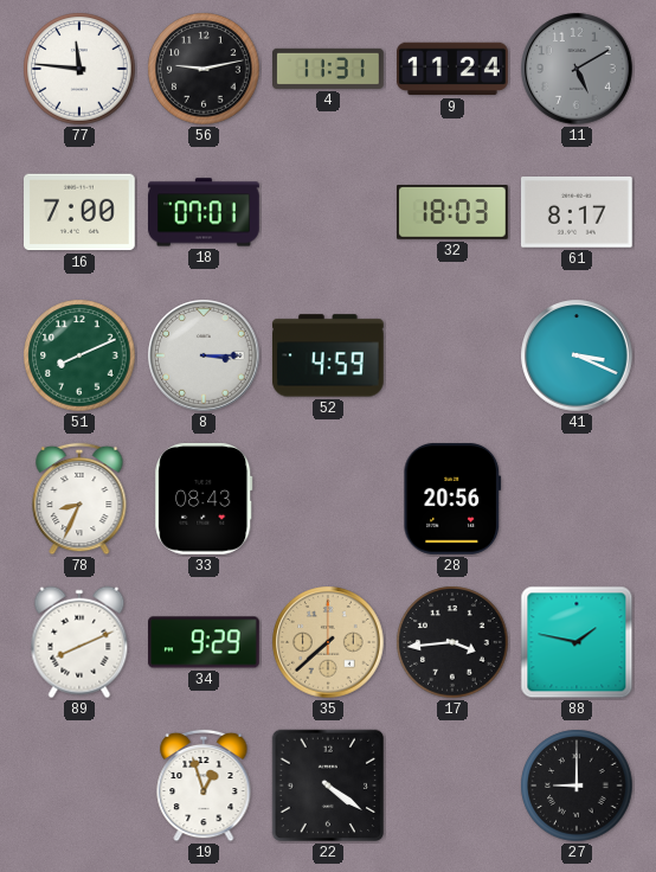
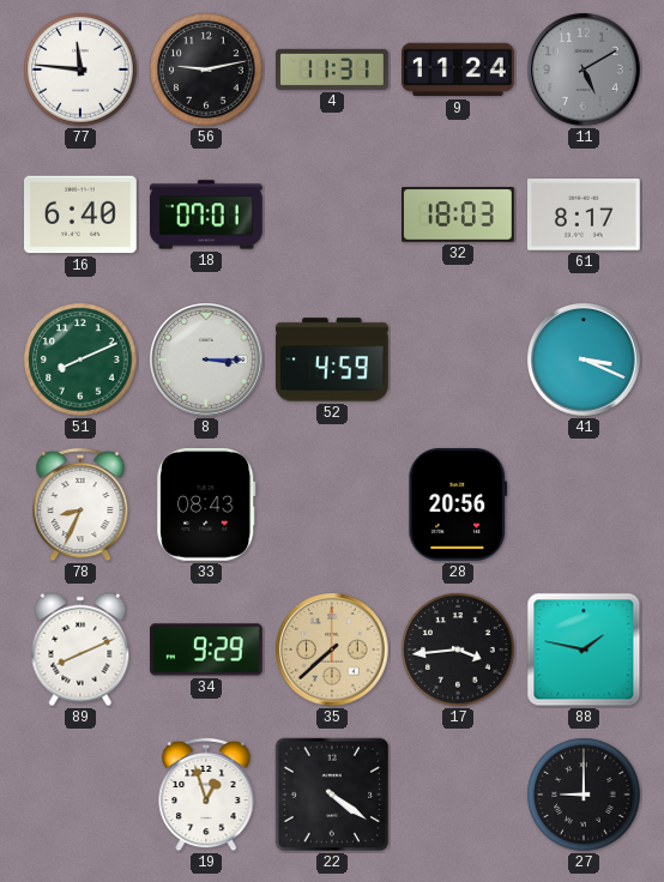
16: 7:00 -> 6:40
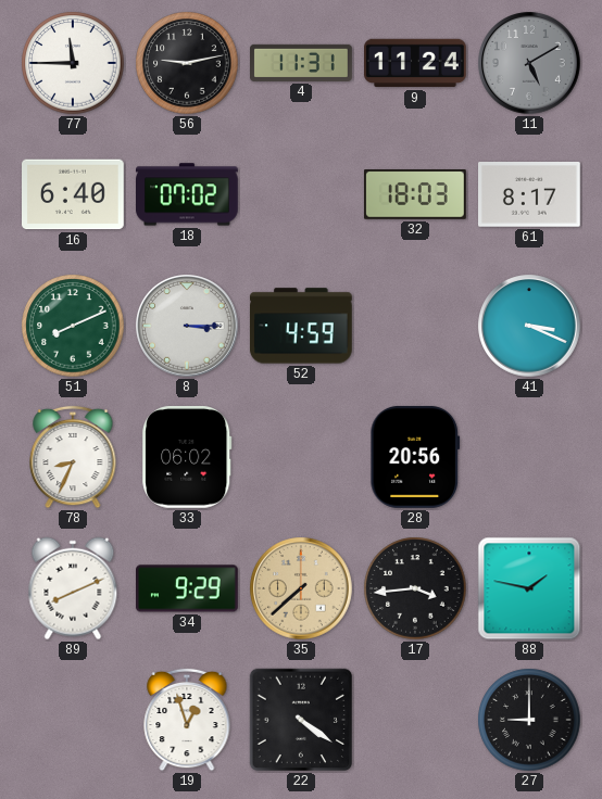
77: 11:46 -> 11:45
18: 07:01 -> 07:02
33: 08:43 -> 06:02
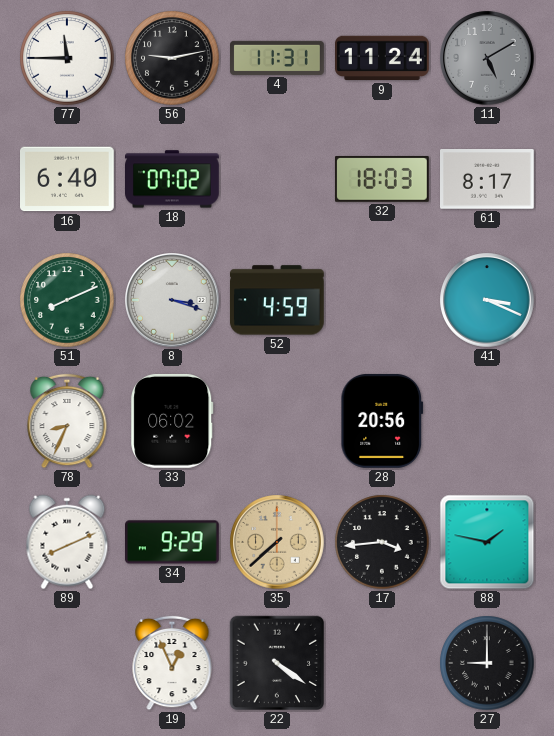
8: 3:15 -> 3:18
19: 12:57 -> 12:56
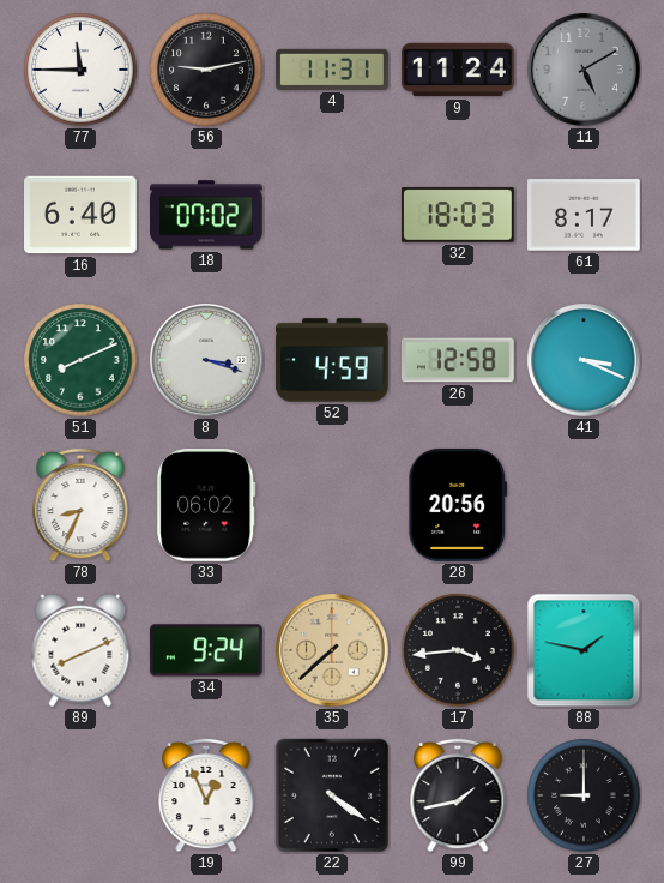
26: none -> 12:58
34: 9:29 -> 9:24
99: none -> 1:43
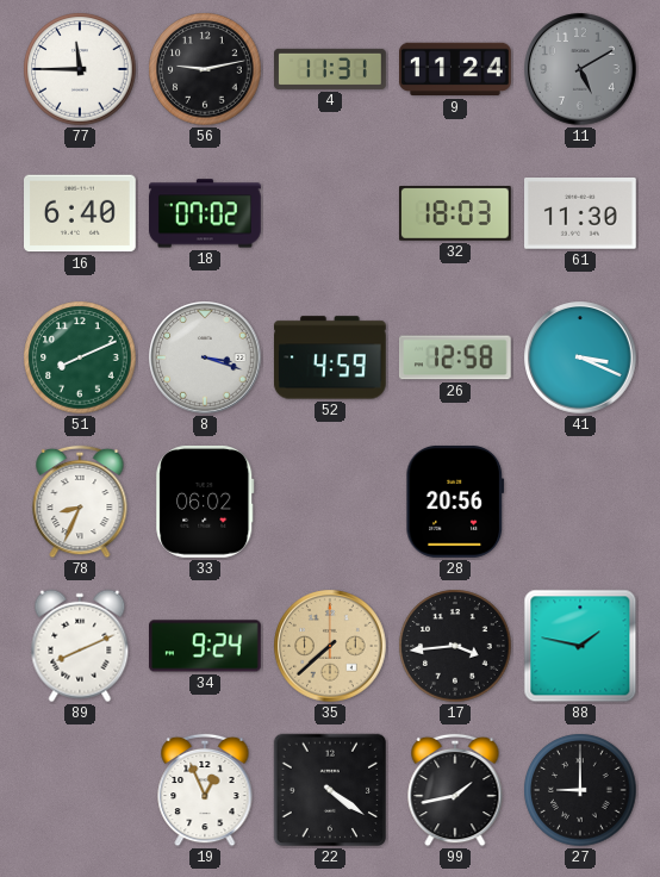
61: 8:17 -> 11:30
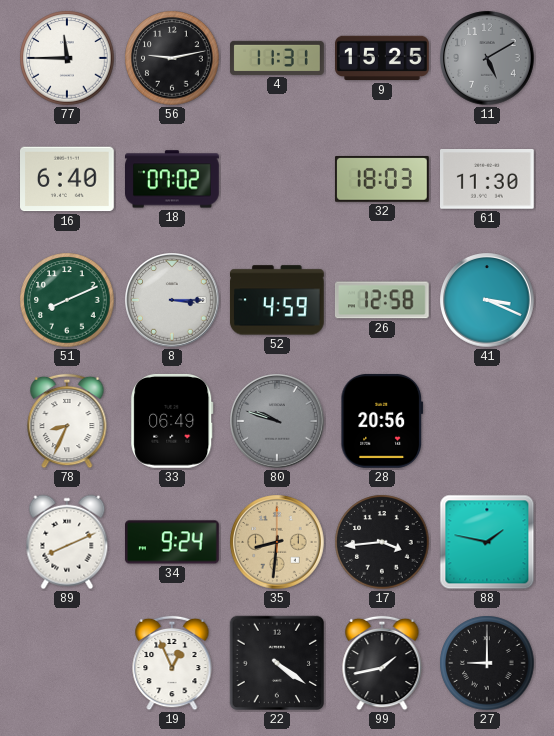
9: 11:24 -> 15:25
8: 3:18 -> 3:15
33: 06:02 -> 06:49
80: none -> 9:48
35: 7:38 -> 8:31
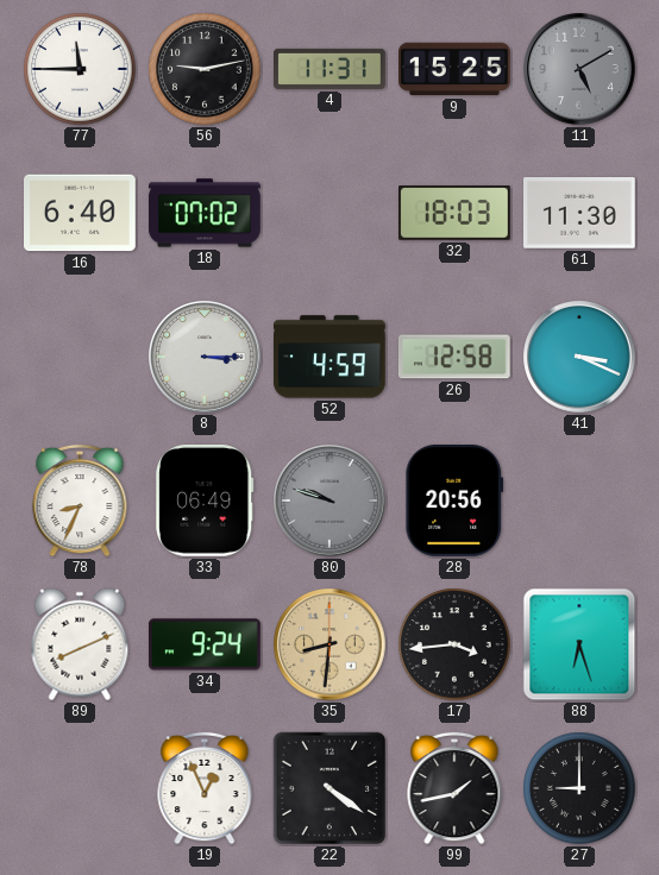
51: 8:11 -> none
88: 1:47 -> 6:27
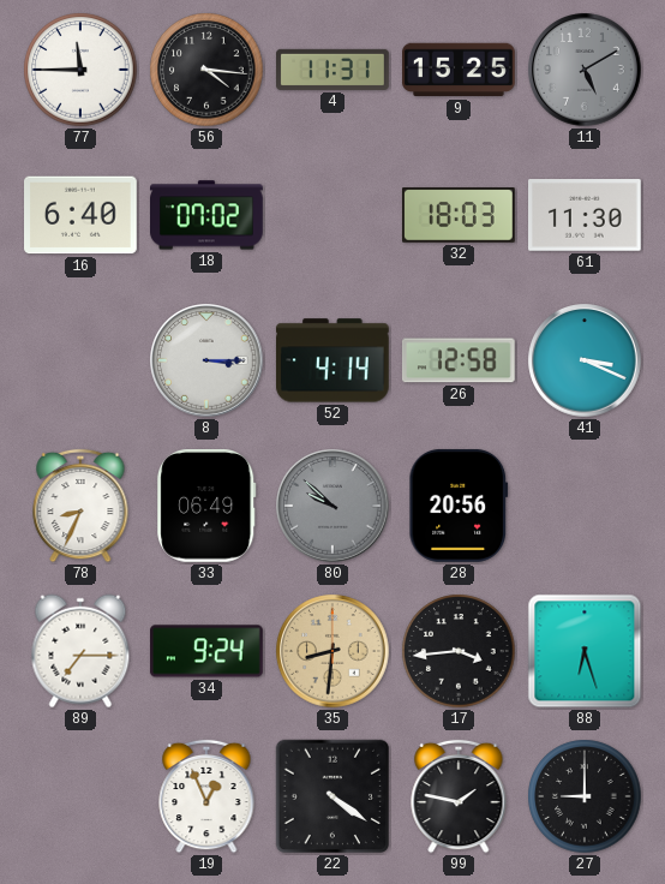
56: 9:13 -> 4:16
52: 4:59 -> 4:14
80: 9:48 -> 9:52
89: 8:11 -> 7:15
99: 1:43 -> 1:47
